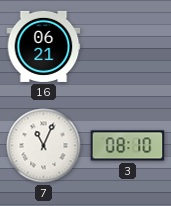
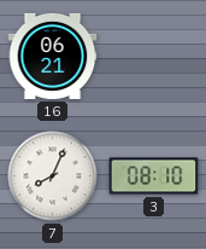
7: 11:04 -> 8:04
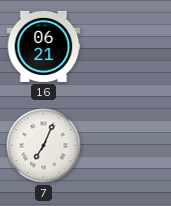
7: 8:04 -> 7:04
3: 08:10 -> none
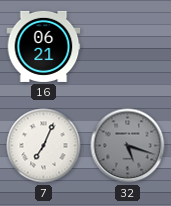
32: none -> 5:18
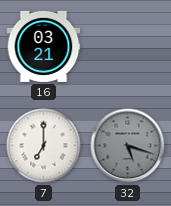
16: 06:21 -> 03:21
7: 7:04 -> 7:00
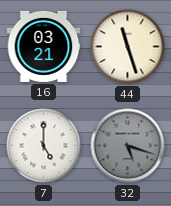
44: none -> 11:27
7: 7:00 -> 5:00
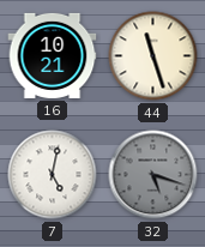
16: 03:21 -> 10:21
7: 5:00 -> 5:02
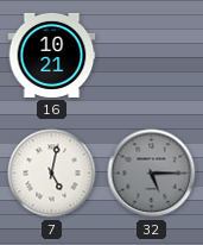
44: 11:27 -> none
32: 5:18 -> 5:15
